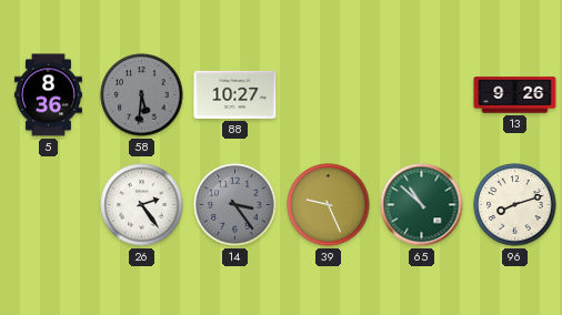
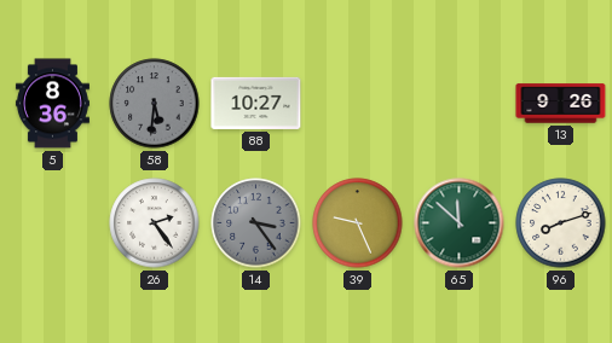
65: 10:52 -> 11:52
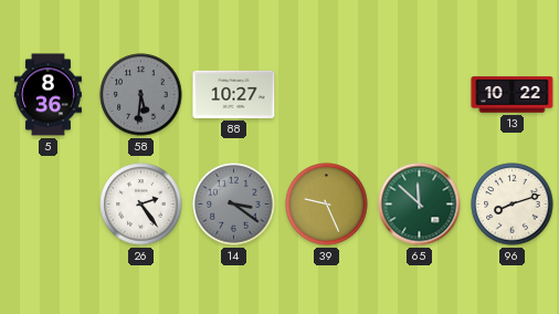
13: 9:26 -> 10:22
14: 3:24 -> 3:21
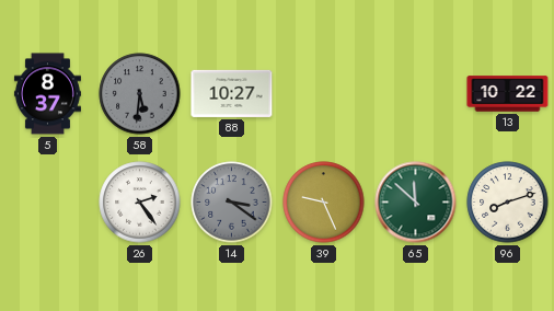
5: 8:36 -> 8:37
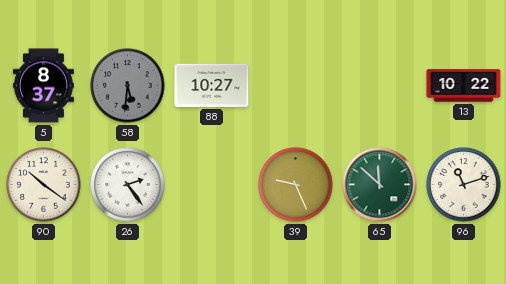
90: none -> 10:21
14: 3:21 -> none
96: 8:12 -> 11:12
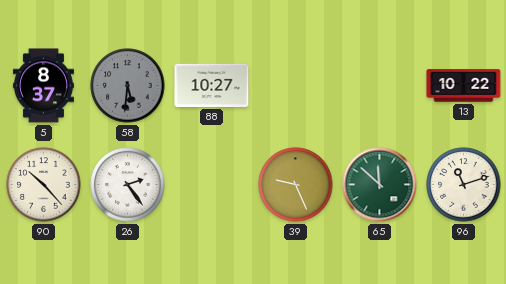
90: 10:21 -> 10:23
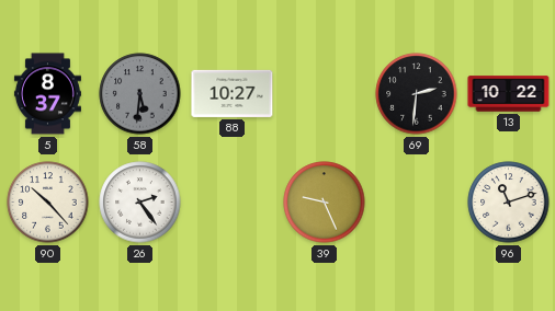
69: none -> 2:31
65: 11:52 -> none
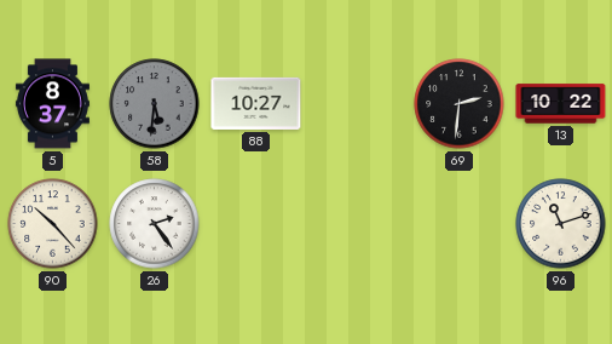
39: 9:26 -> none
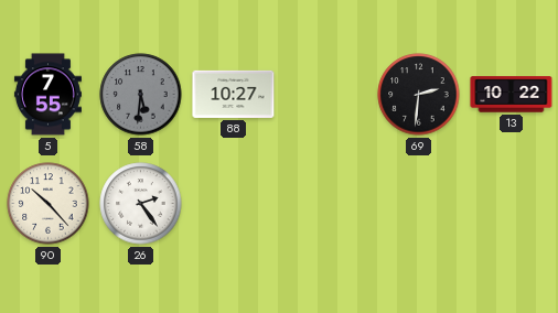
5: 8:37 -> 7:55
96: 11:12 -> none
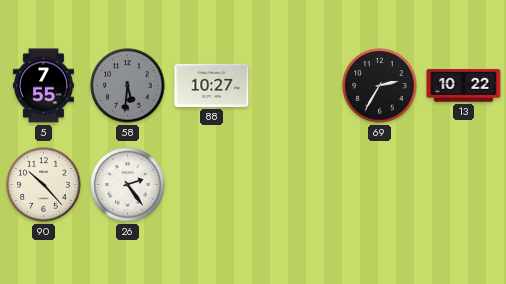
69: 2:31 -> 2:35
